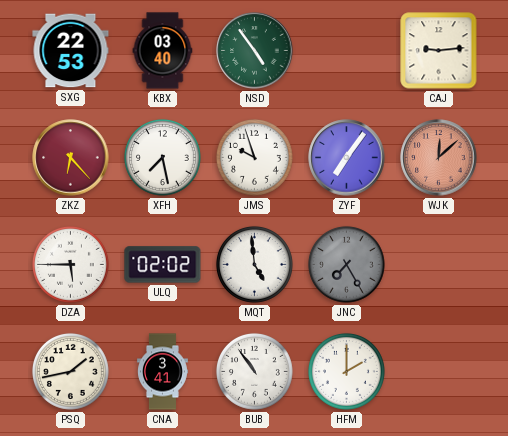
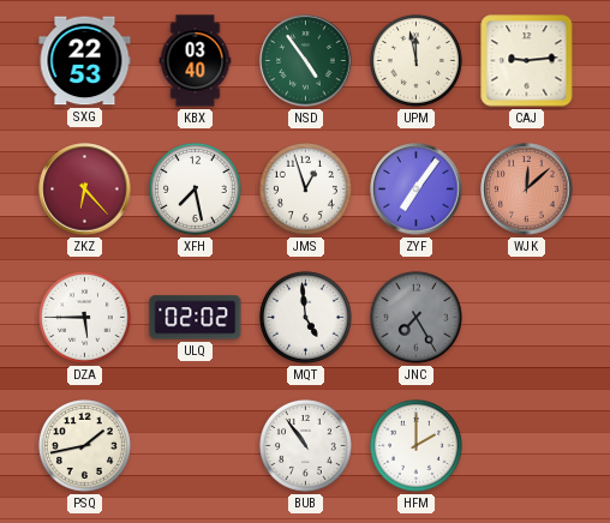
UPM: none -> 11:58
JMS: 9:57 -> 12:57
CNA: 3:41 -> none
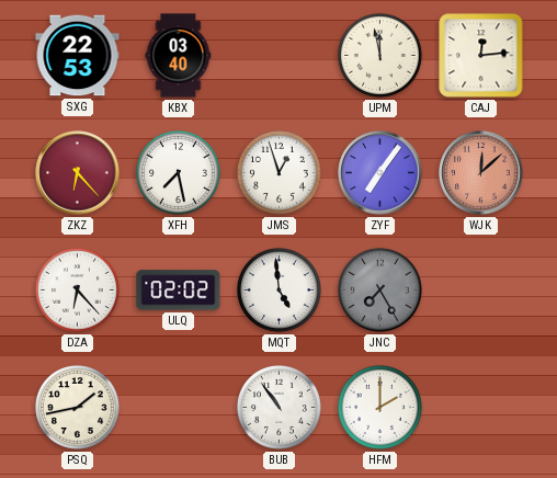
NSD: 4:54 -> none
CAJ: 9:14 -> 12:14
DZA: 5:45 -> 6:23
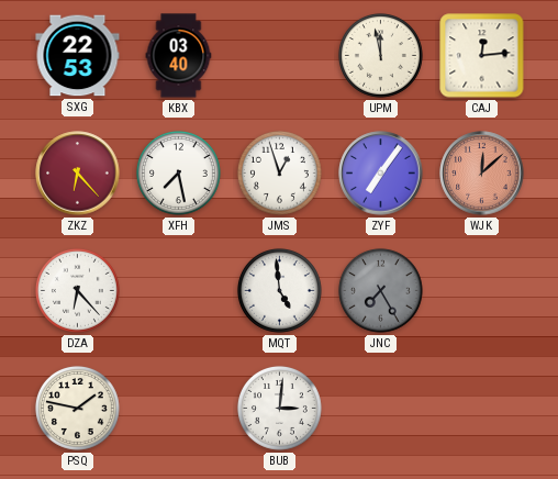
ULQ: 02:02 -> none
PSQ: 1:43 -> 1:47
BUB: 10:54 -> 3:01
HFM: 2:00 -> none
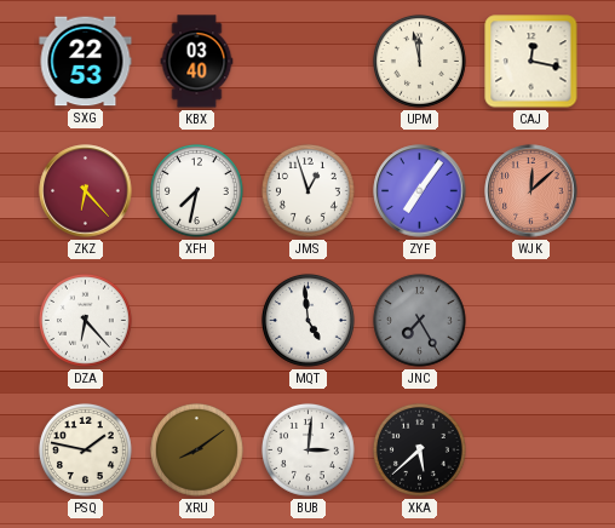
CAJ: 12:14 -> 12:17
XFH: 7:28 -> 7:32
XRU: none -> 8:09
XKA: none -> 5:38
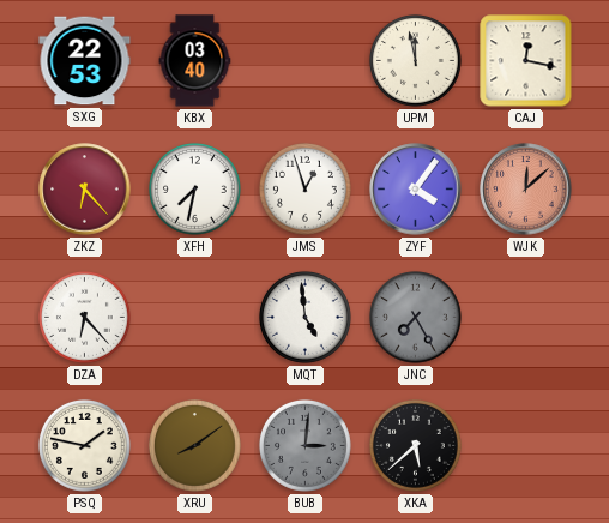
ZYF: 7:06 -> 4:06
BUB dial: white -> grey
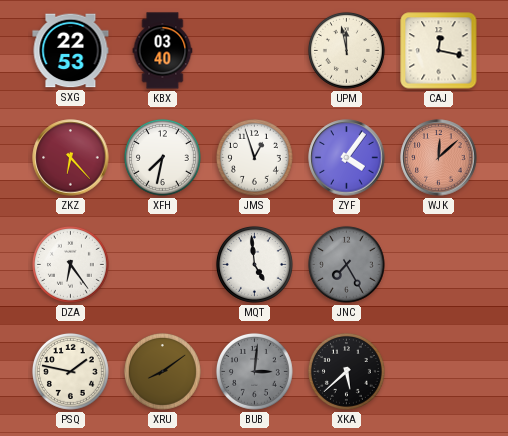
DZA: 6:23 -> 6:24
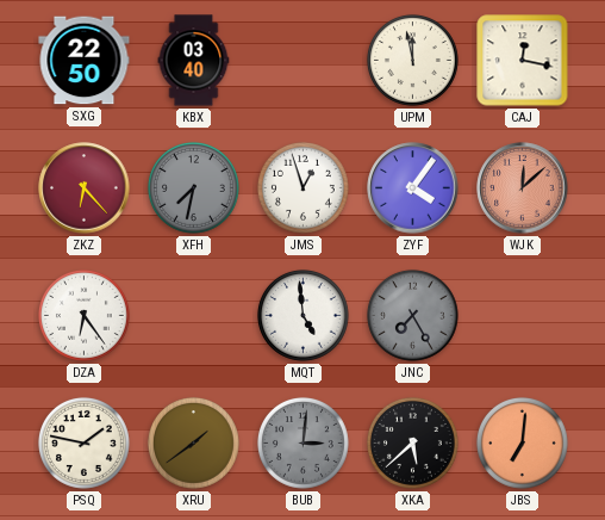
SXG: 22:53 -> 22:50
XFH dial: white -> grey
XRU: 8:09 -> 1:39
JBS: none -> 7:01
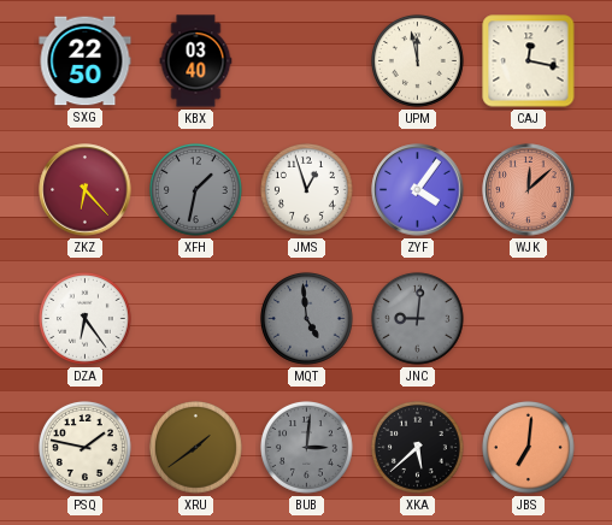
XFH: 7:32 -> 1:32
MQT dial: white -> grey
JNC: 7:25 -> 9:01
